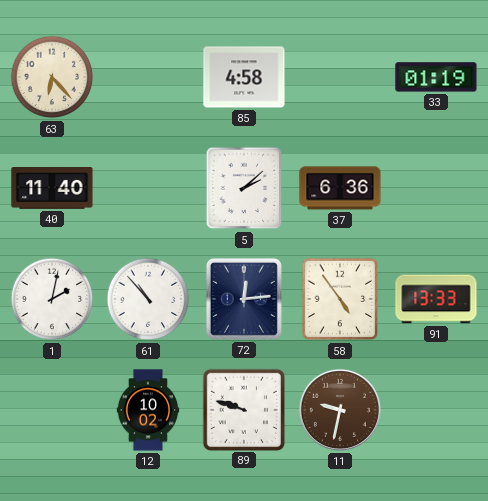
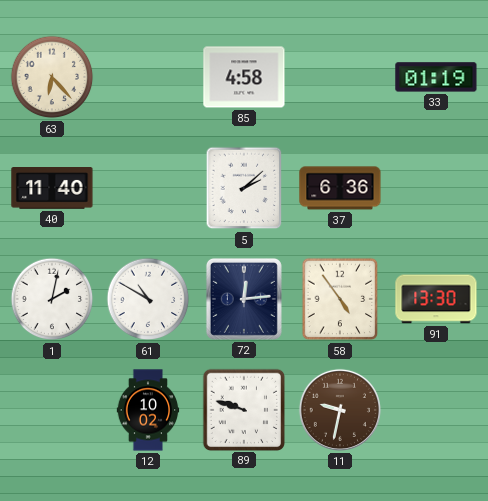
61: 10:53 -> 10:50
91: 13:33 -> 13:30
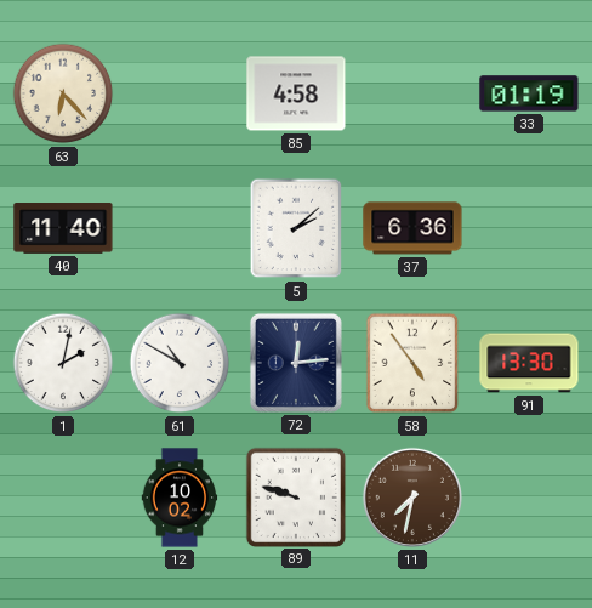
11: 9:32 -> 7:32
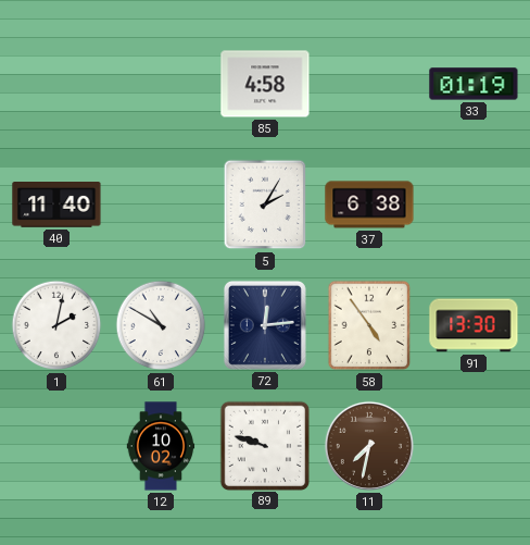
63: 6:23 -> none
5: 2:08 -> 2:05
37: 6:36 -> 6:38
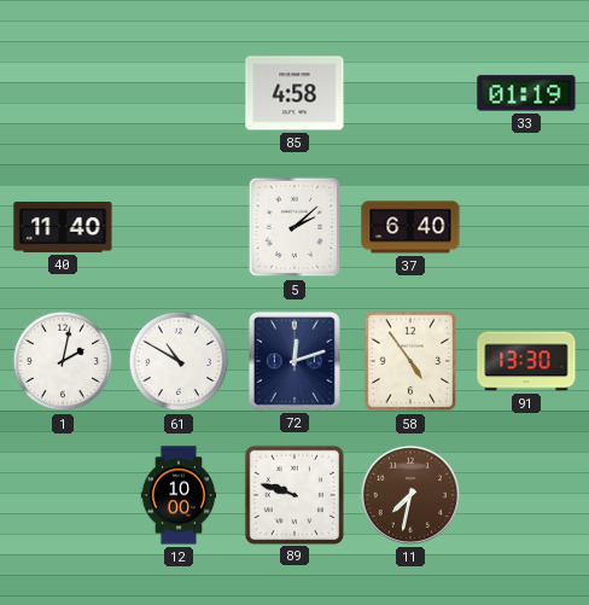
5: 2:05 -> 2:08
37: 6:38 -> 6:40
72: 12:14 -> 12:12
12: 10:02 -> 10:00
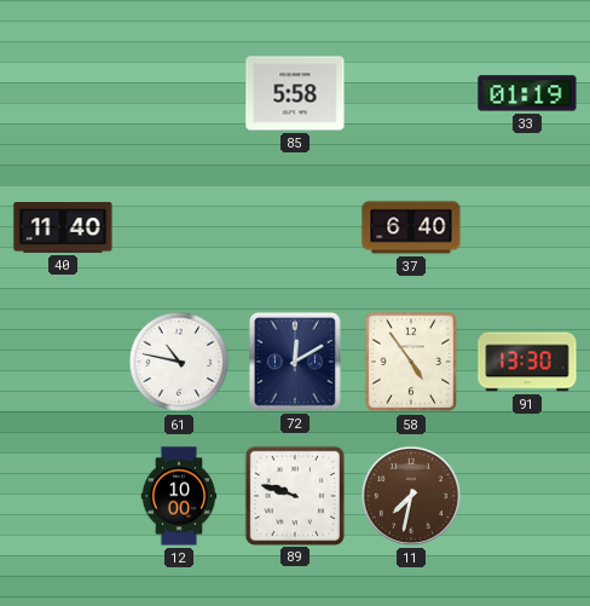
85: 4:58 -> 5:58
5: 2:08 -> none
1: 2:02 -> none
61: 10:50 -> 10:47
72: 12:12 -> 12:10
